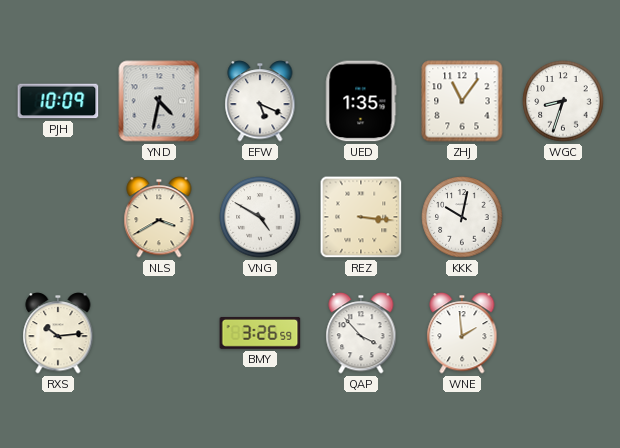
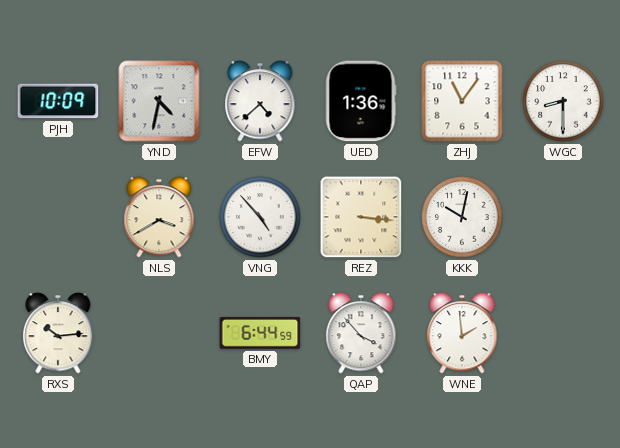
EFW: 5:19 -> 4:38
UED: 1:35 -> 1:36
WGC: 8:33 -> 8:30
VNG: 4:50 -> 4:53
BMY: 3:26 -> 6:44
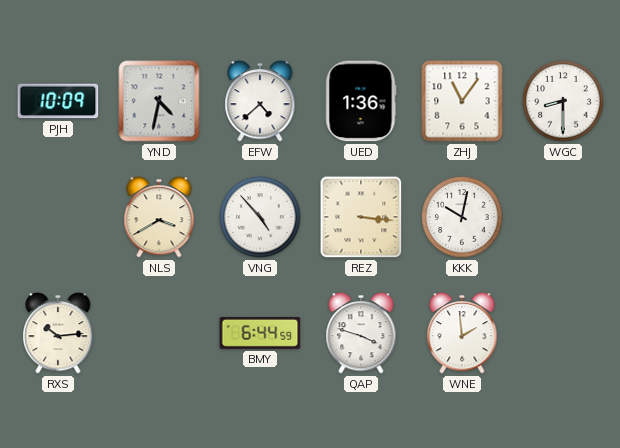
QAP: 3:53 -> 3:48
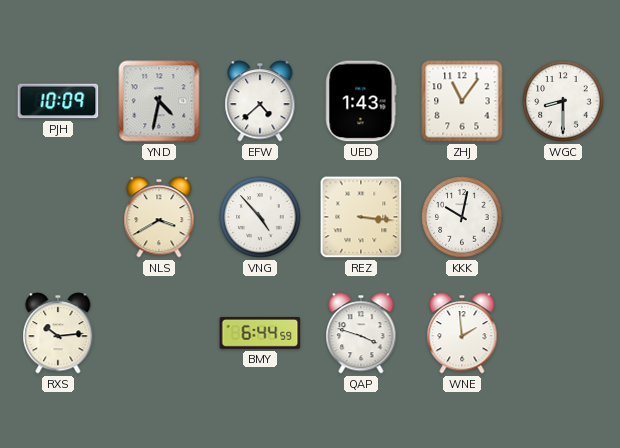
UED: 1:36 -> 1:43
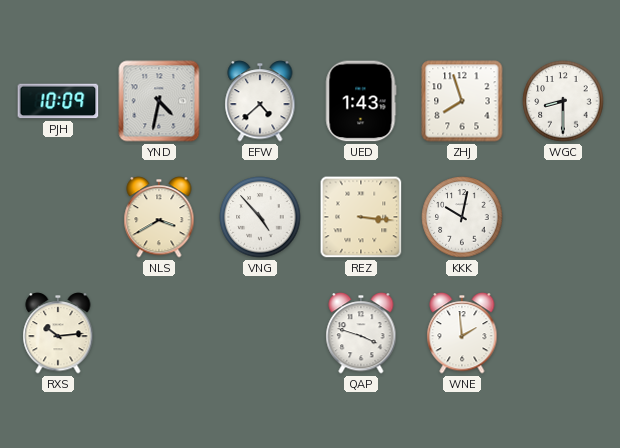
ZHJ: 11:06 -> 7:57
BMY: 6:44 -> none
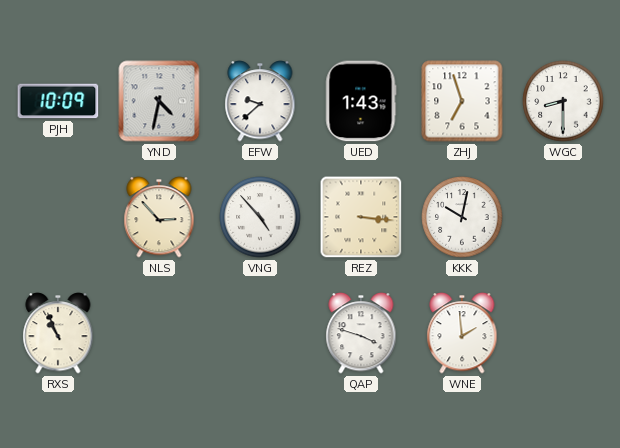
EFW: 4:38 -> 9:38
ZHJ: 7:57 -> 6:57
NLS: 3:40 -> 2:53
RXS: 10:14 -> 10:56
